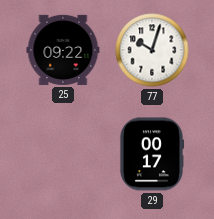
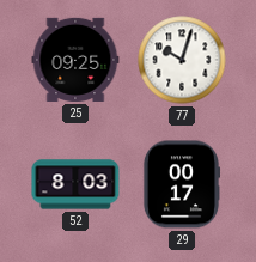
25: 09:22 -> 09:25
52: none -> 8:03
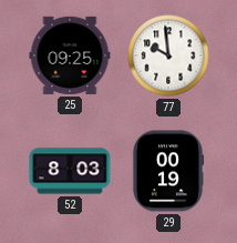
77: 10:03 -> 9:59
29: 00:17 -> 00:19
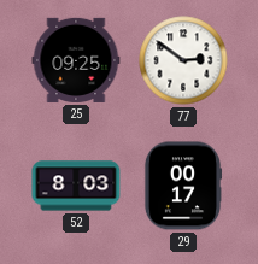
77: 9:59 -> 2:51
29: 00:19 -> 00:17
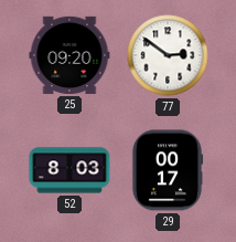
25: 09:25 -> 09:20
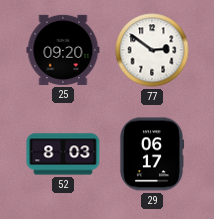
29: 00:17 -> 06:17
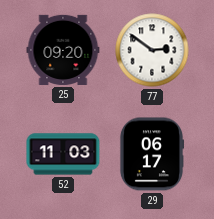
52: 8:03 -> 11:03
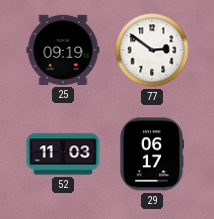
25: 09:20 -> 09:19
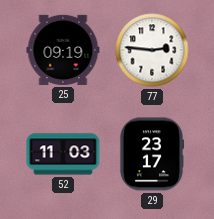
77: 2:51 -> 2:46
29: 06:17 -> 23:17
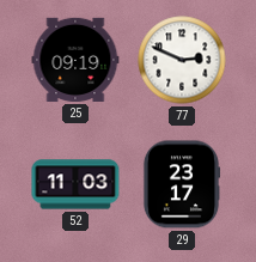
77: 2:46 -> 2:49
